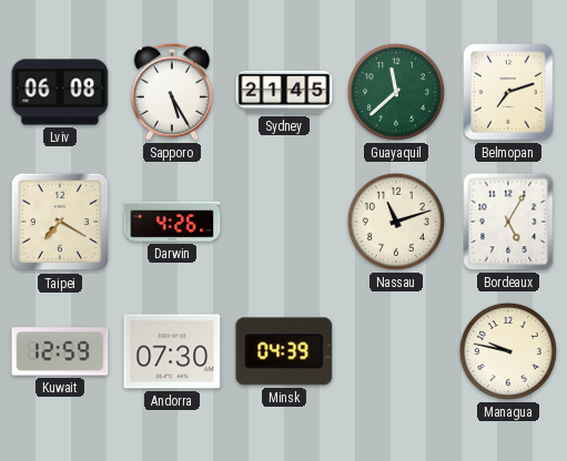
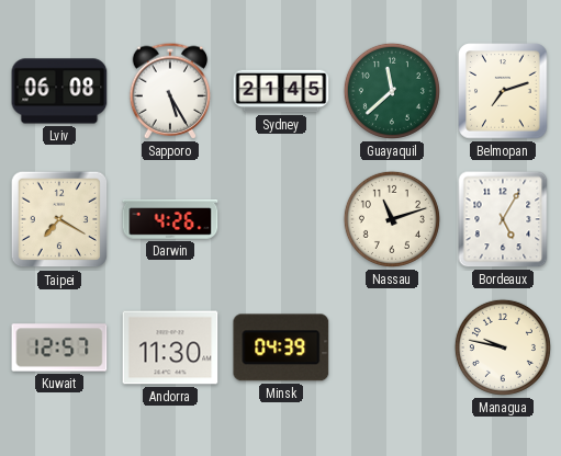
Kuwait: 12:59 -> 12:57
Andorra: 07:30 -> 11:30
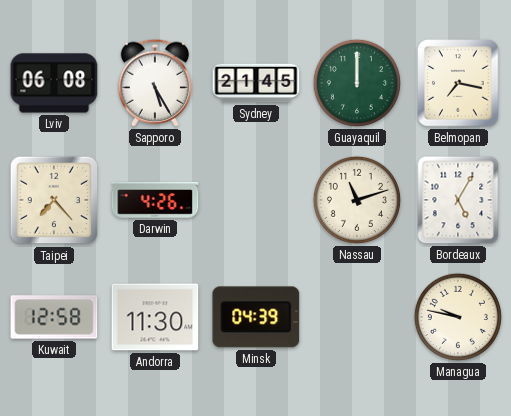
Guayaquil: 11:38 -> 12:00
Belmopan: 7:12 -> 7:17
Taipei: 7:20 -> 7:23
Kuwait: 12:57 -> 12:58
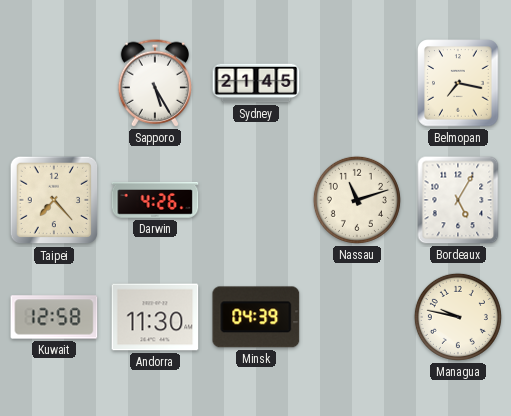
Lviv: 06:08 -> none
Guayaquil: 12:00 -> none
